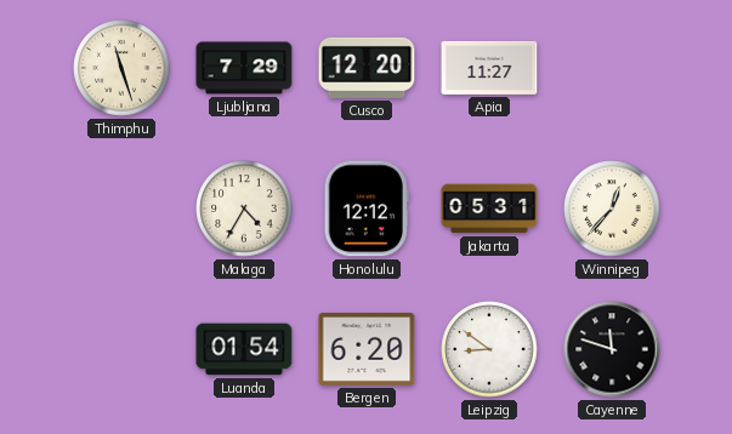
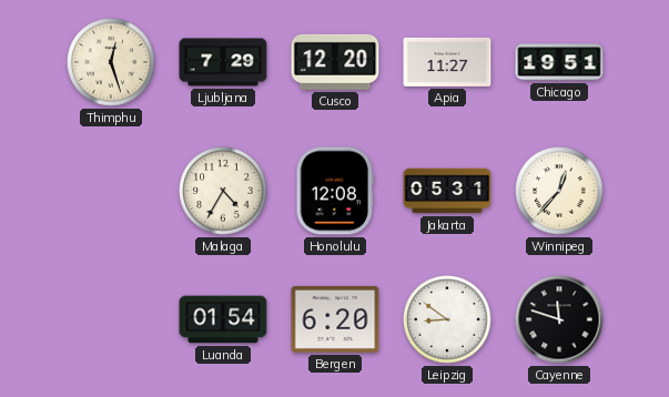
Thimphu: 11:27 -> 12:27
Chicago: none -> 19:51
Honolulu: 12:12 -> 12:08
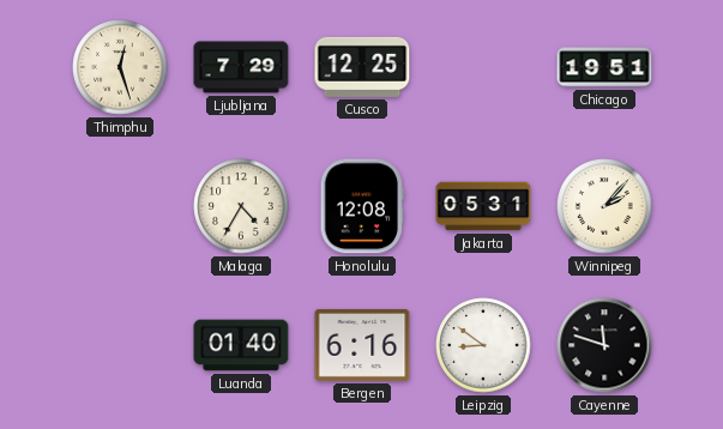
Cusco: 12:20 -> 12:25
Apia: 11:27 -> none
Winnipeg: 12:37 -> 2:07
Luanda: 01:54 -> 01:40
Bergen: 6:20 -> 6:16
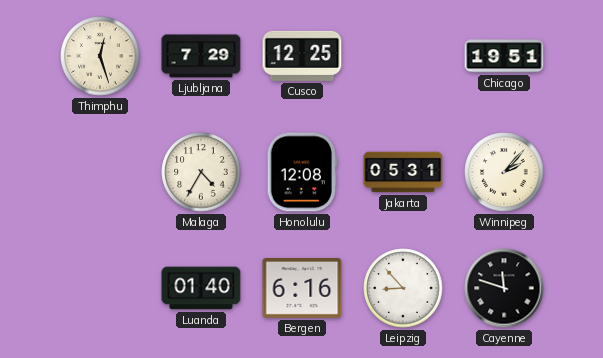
Leipzig: 8:51 -> 8:53
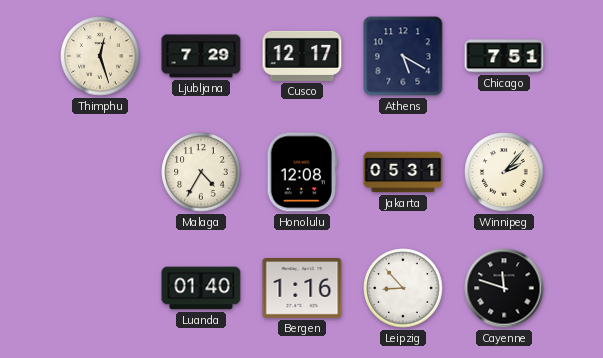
Cusco: 12:25 -> 12:17
Athens: none -> 5:20
Chicago: 19:51 -> 7:51
Bergen: 6:16 -> 1:16
